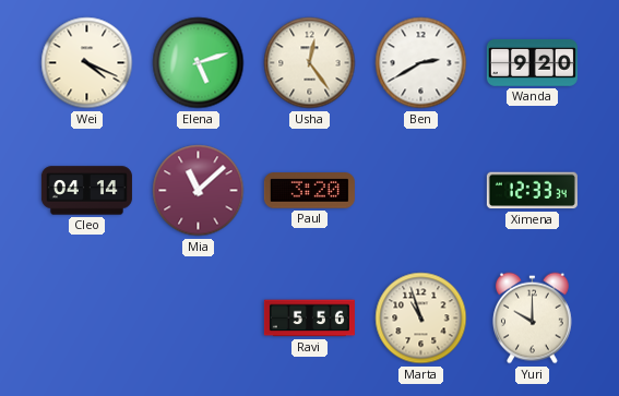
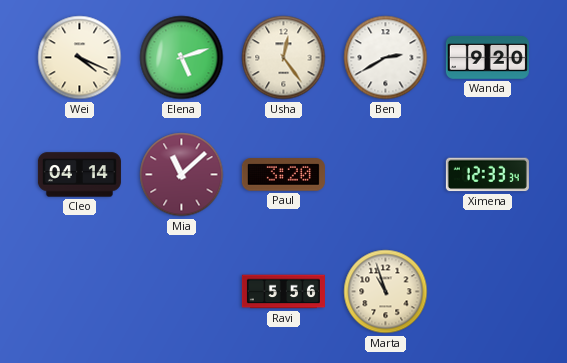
Yuri: 10:00 -> none
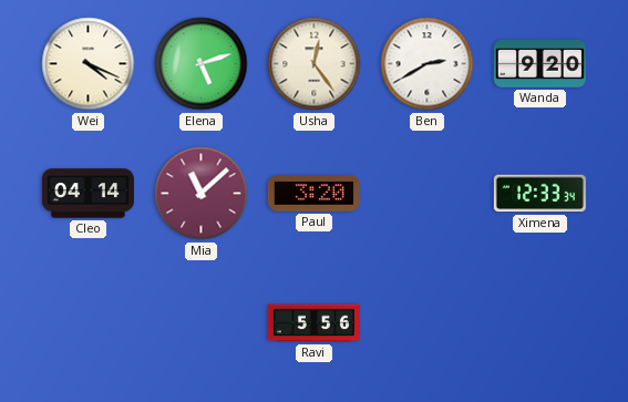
Marta: 10:57 -> none
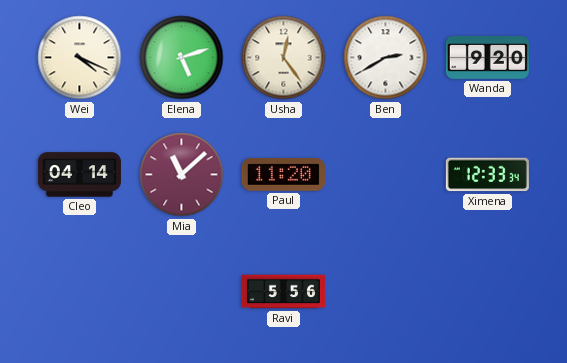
Paul: 3:20 -> 11:20
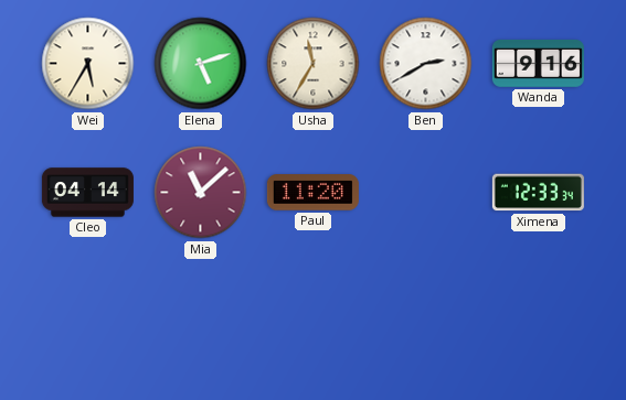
Wei: 4:19 -> 5:35
Usha: 12:24 -> 11:35
Wanda: 9:20 -> 9:16
Ravi: 5:56 -> none
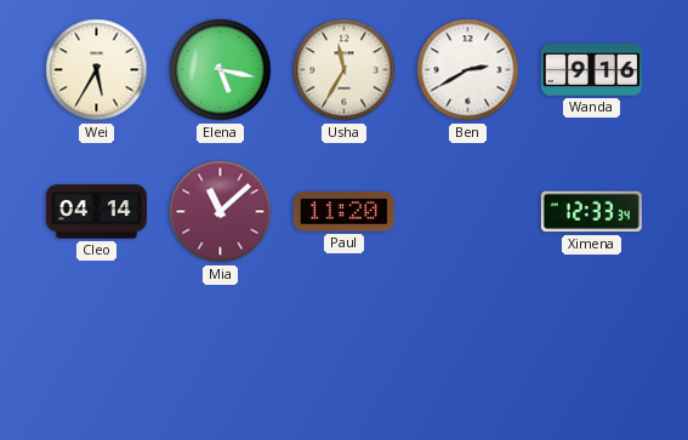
Elena: 5:12 -> 5:17
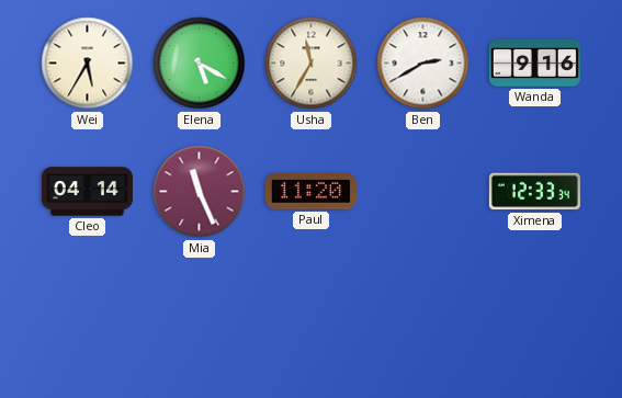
Elena: 5:17 -> 5:20
Mia: 11:08 -> 11:26
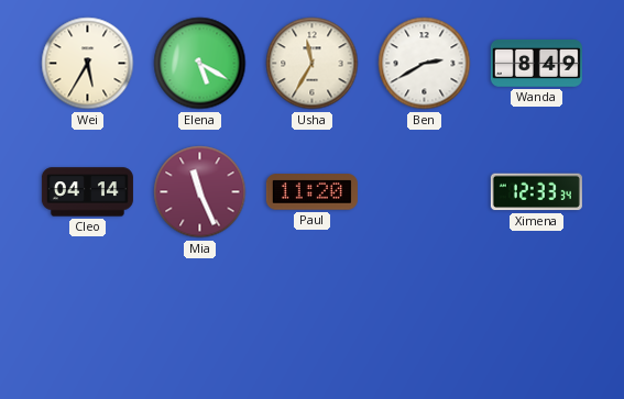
Wanda: 9:16 -> 8:49
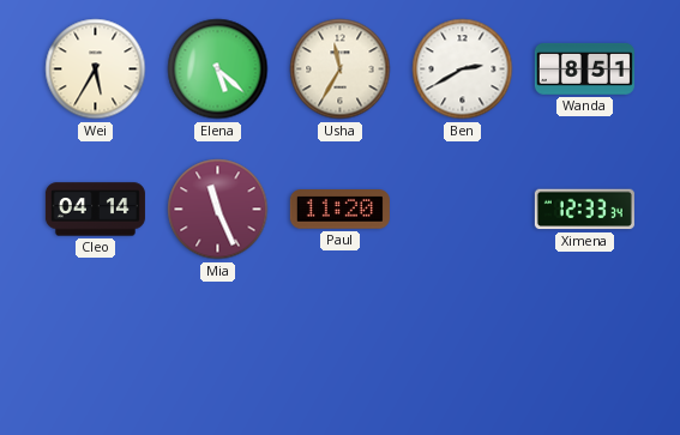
Elena: 5:20 -> 5:22
Wanda: 8:49 -> 8:51
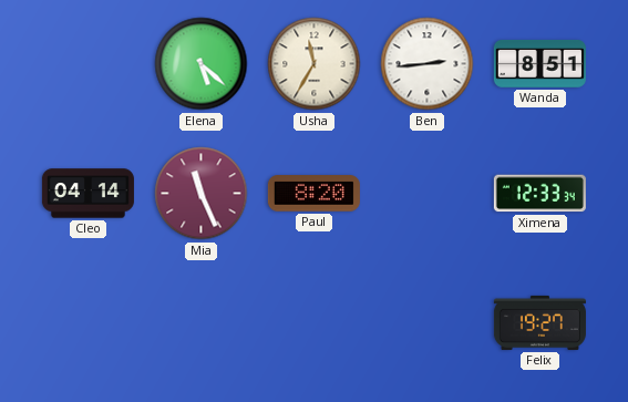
Wei: 5:35 -> none
Ben: 2:40 -> 2:44
Paul: 11:20 -> 8:20
Felix: none -> 19:27
